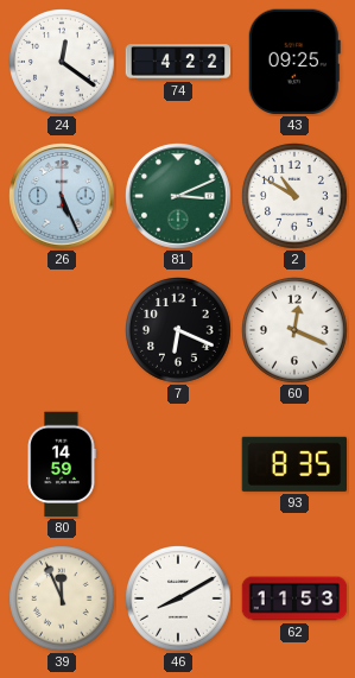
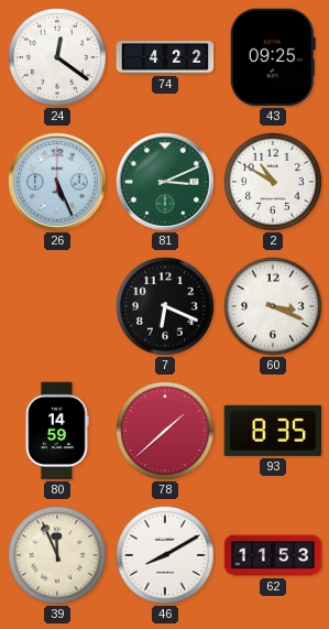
60: 12:19 -> 3:19
78: none -> 1:38
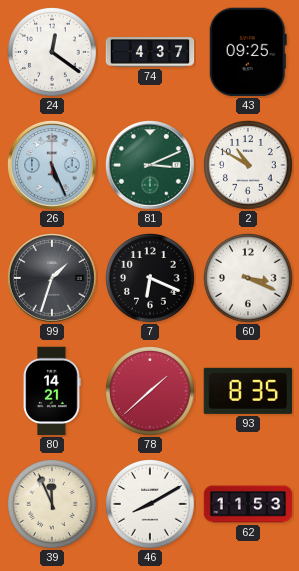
74: 4:22 -> 4:37
99: none -> 1:33
80: 14:59 -> 14:21
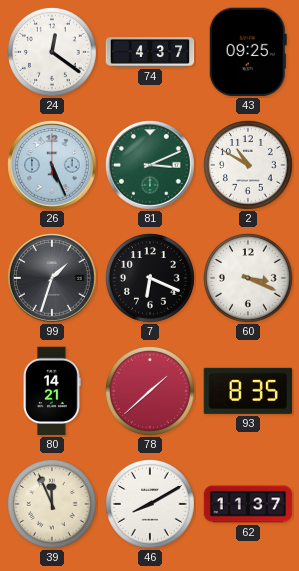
62: 11:53 -> 11:37
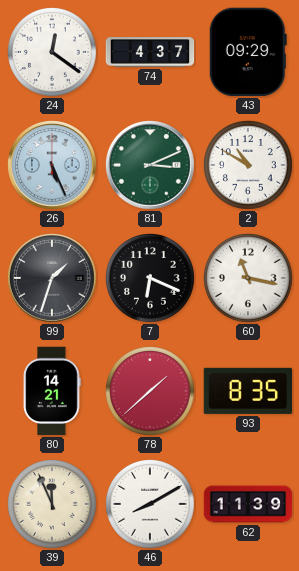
43: 09:25 -> 09:29
60: 3:19 -> 11:17
62: 11:37 -> 11:39
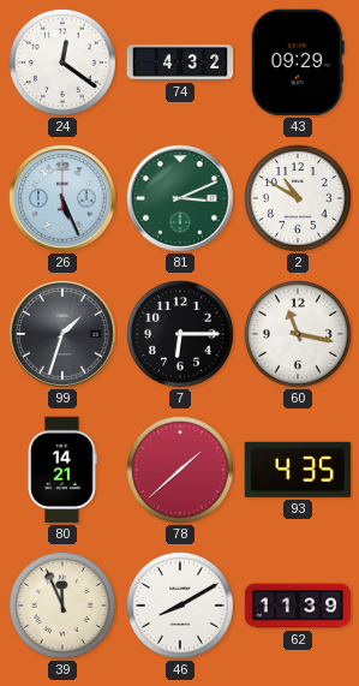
74: 4:37 -> 4:32
7: 6:19 -> 6:15
93: 8:35 -> 4:35
